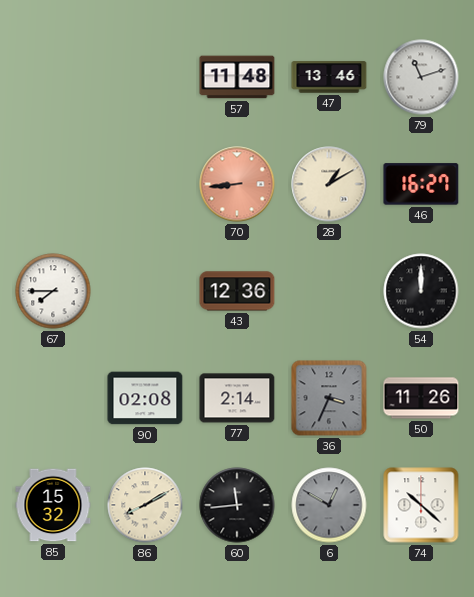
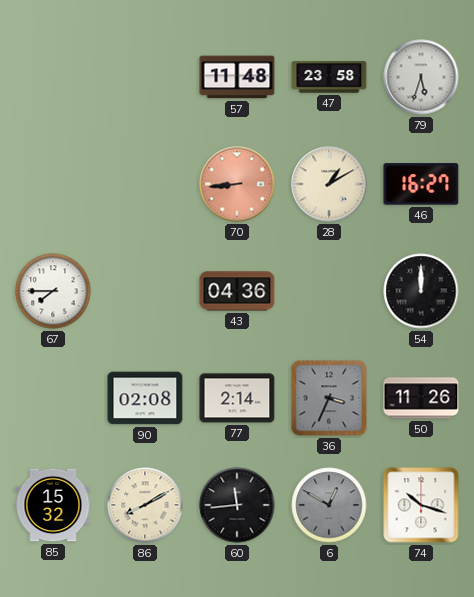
47: 13:46 -> 23:58
79: 11:12 -> 5:33
43: 12:36 -> 04:36
74: 10:22 -> 10:18
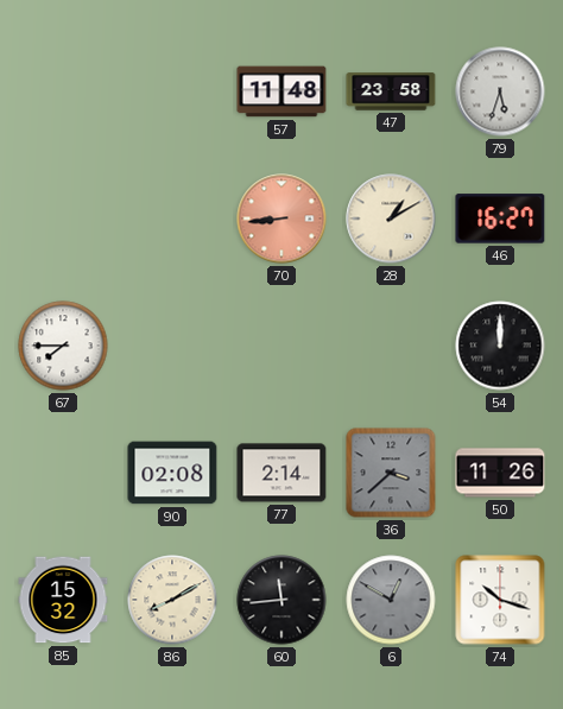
43: 04:36 -> none
36: 3:34 -> 3:38
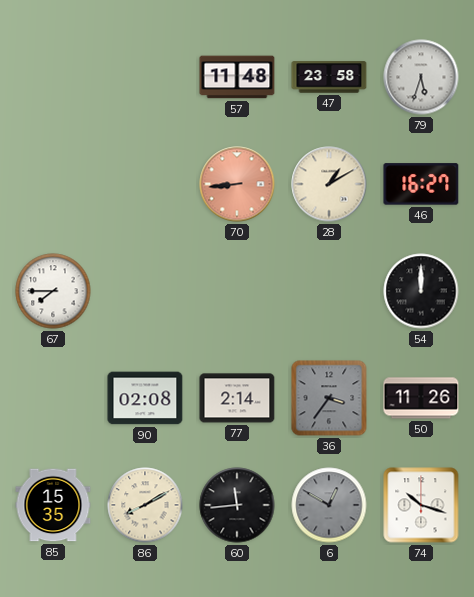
36: 3:38 -> 3:36
85: 15:32 -> 15:35
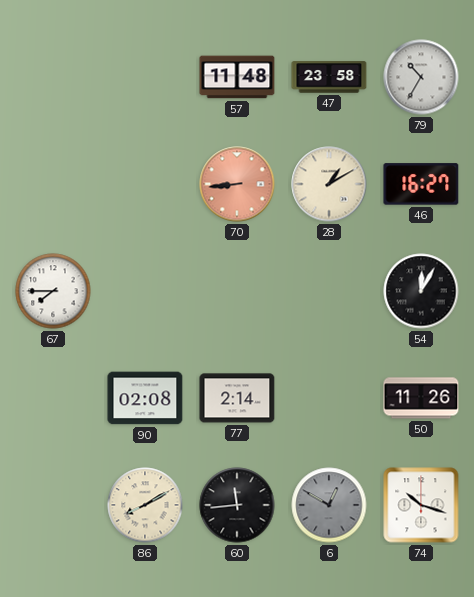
79: 5:33 -> 10:35
54: 12:00 -> 12:05
36: 3:36 -> none
85: 15:35 -> none
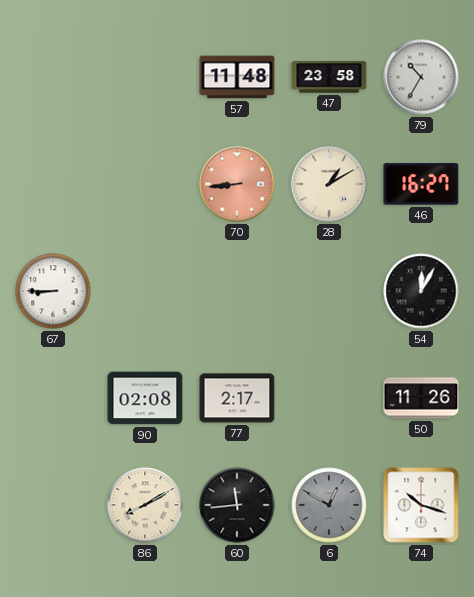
67: 7:45 -> 8:45
77: 2:14 -> 2:17
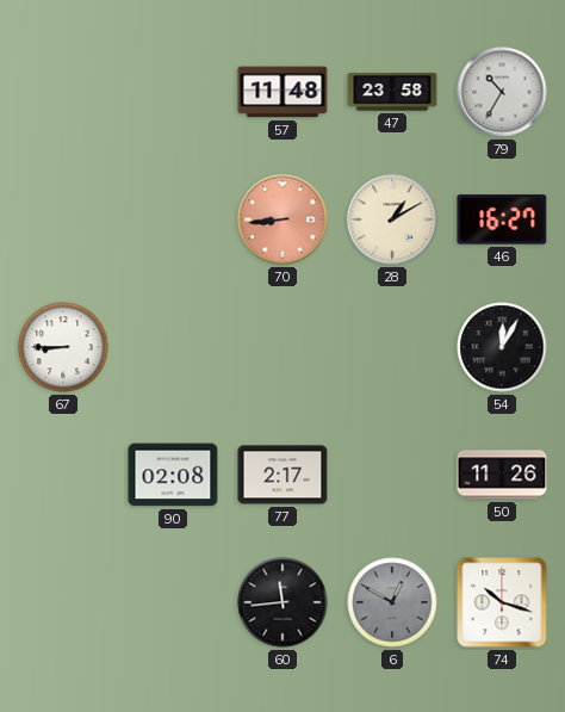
86: 8:10 -> none
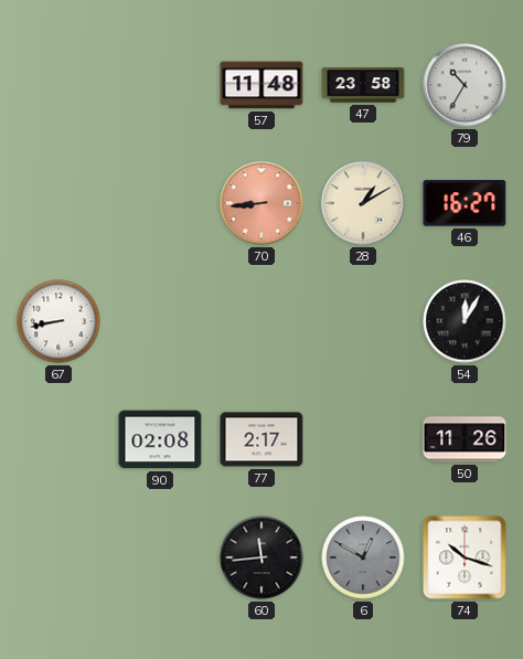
67: 8:45 -> 8:43
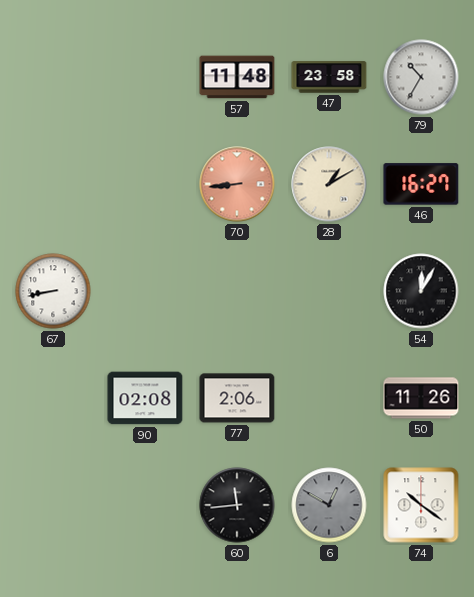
77: 2:17 -> 2:06
74: 10:18 -> 10:21
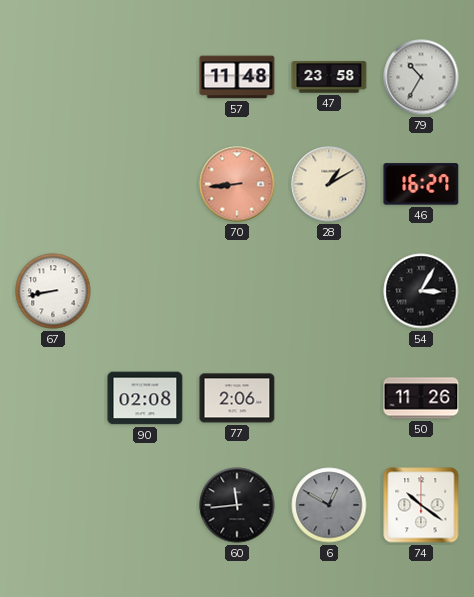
54: 12:05 -> 3:05
